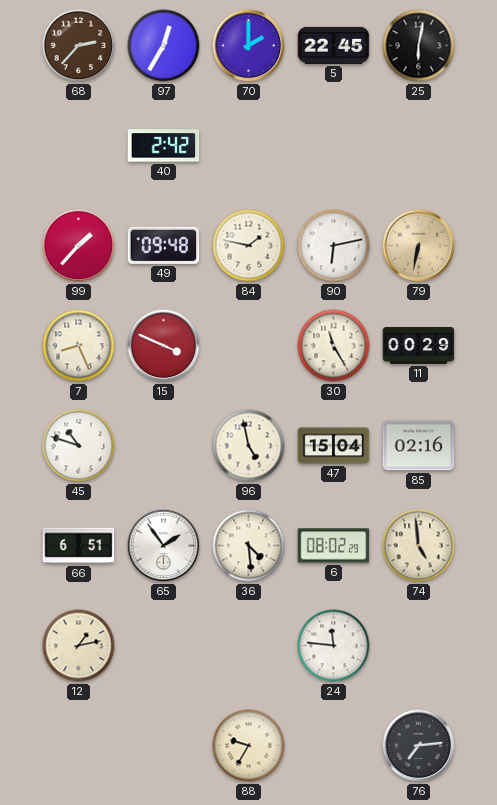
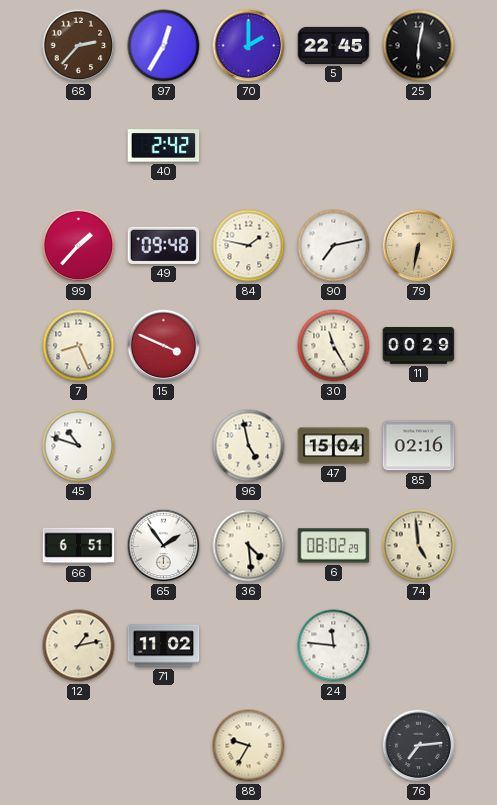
90: 6:13 -> 7:13
71: none -> 11:02
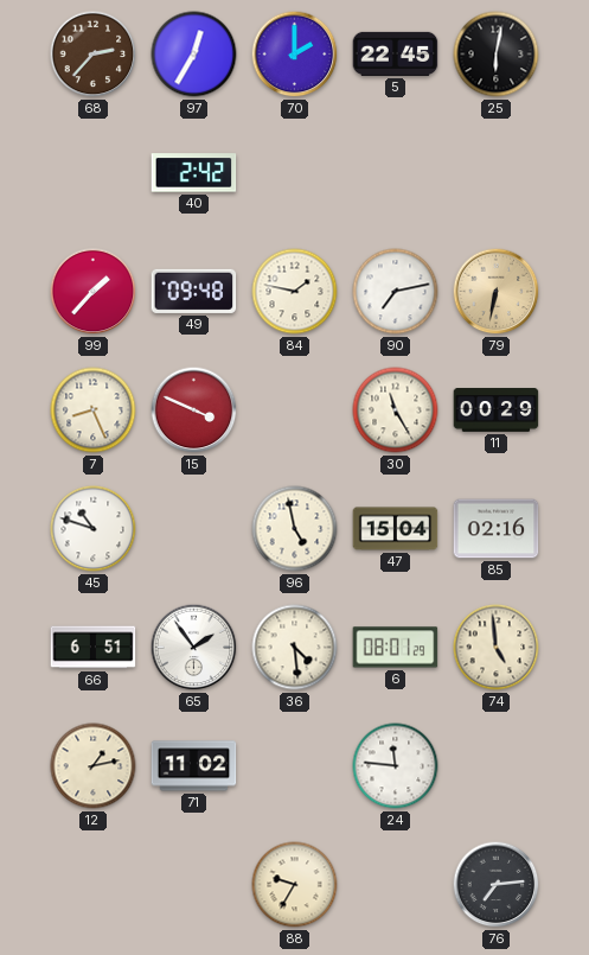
6: 08:02 -> 08:01
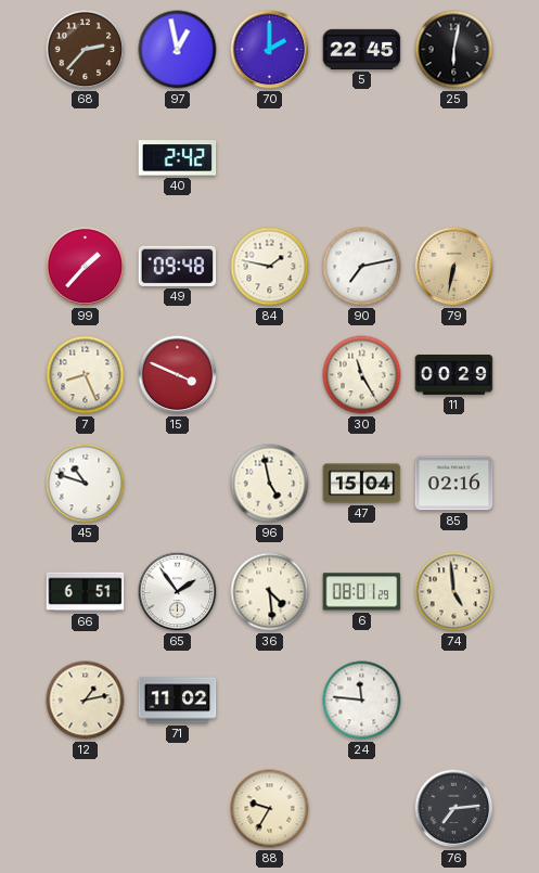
97: 12:35 -> 12:58
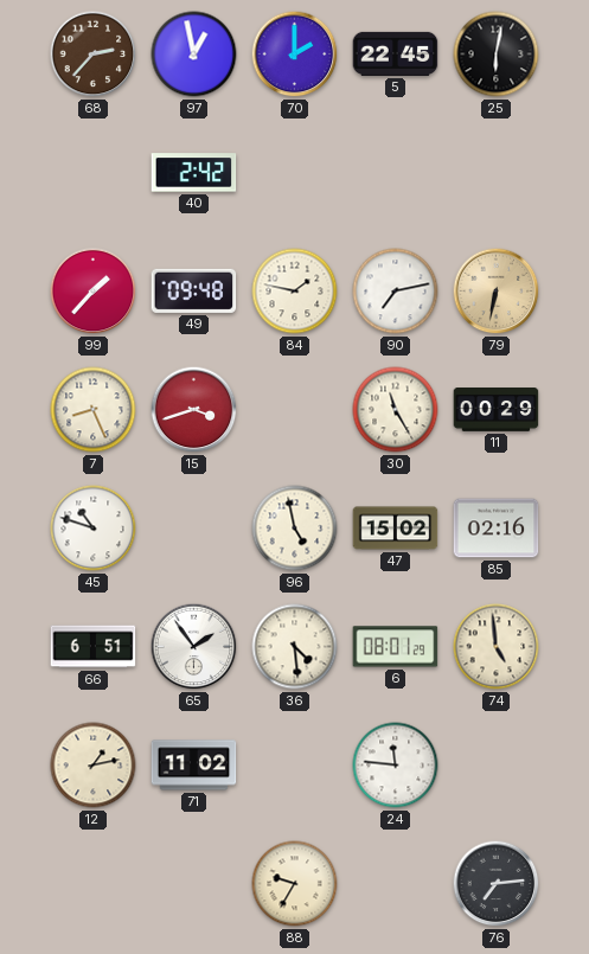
15: 3:49 -> 3:42
47: 15:04 -> 15:02
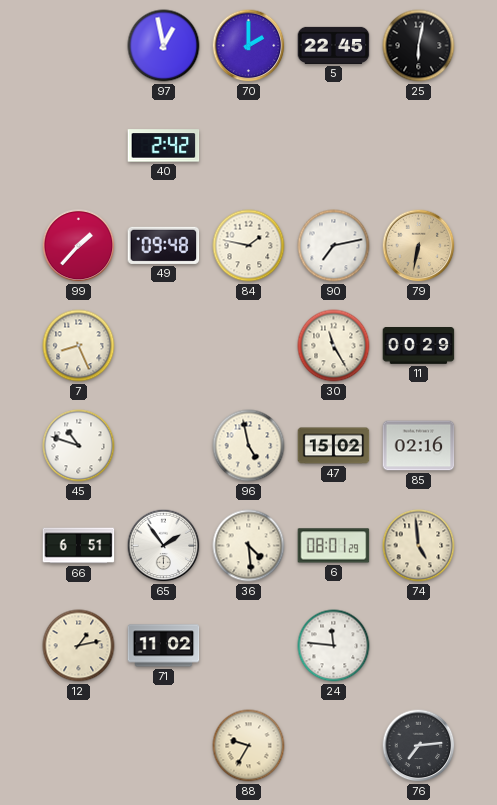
68: 2:37 -> none
15: 3:42 -> none
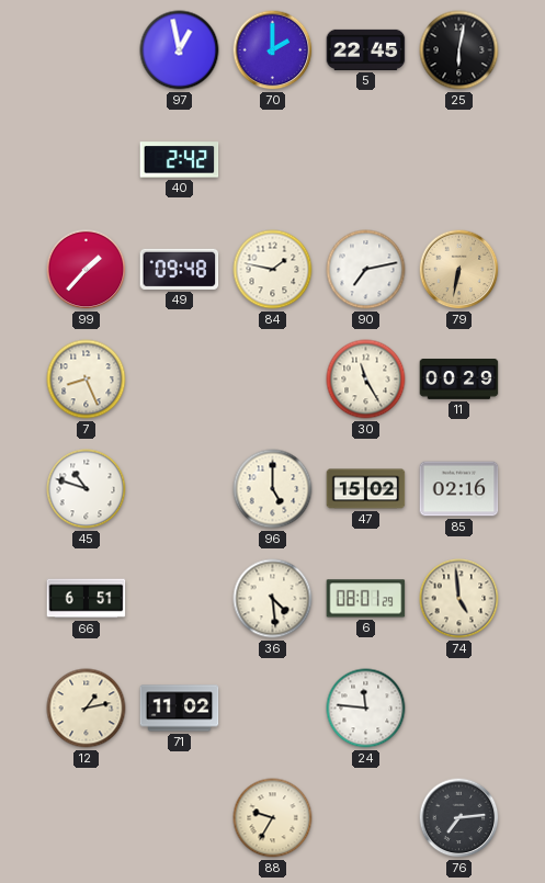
96: 4:58 -> 5:00
65: 1:54 -> none
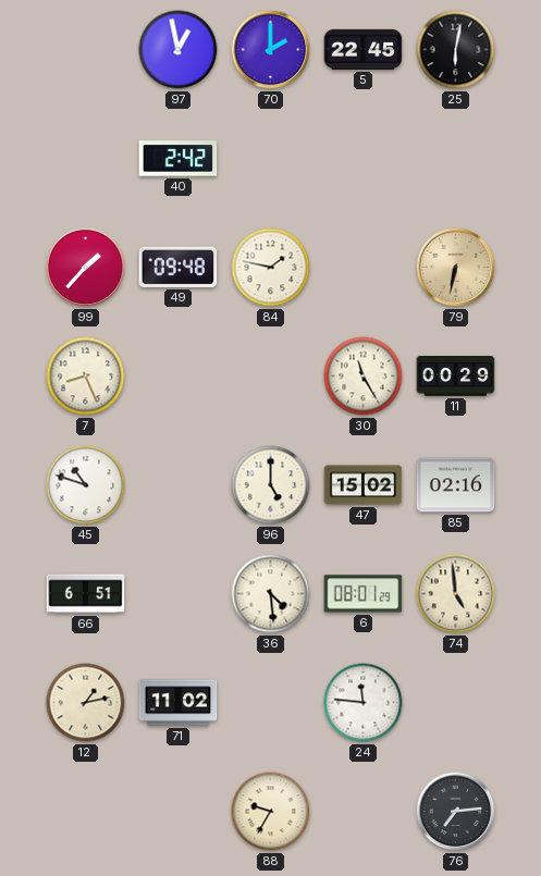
90: 7:13 -> none
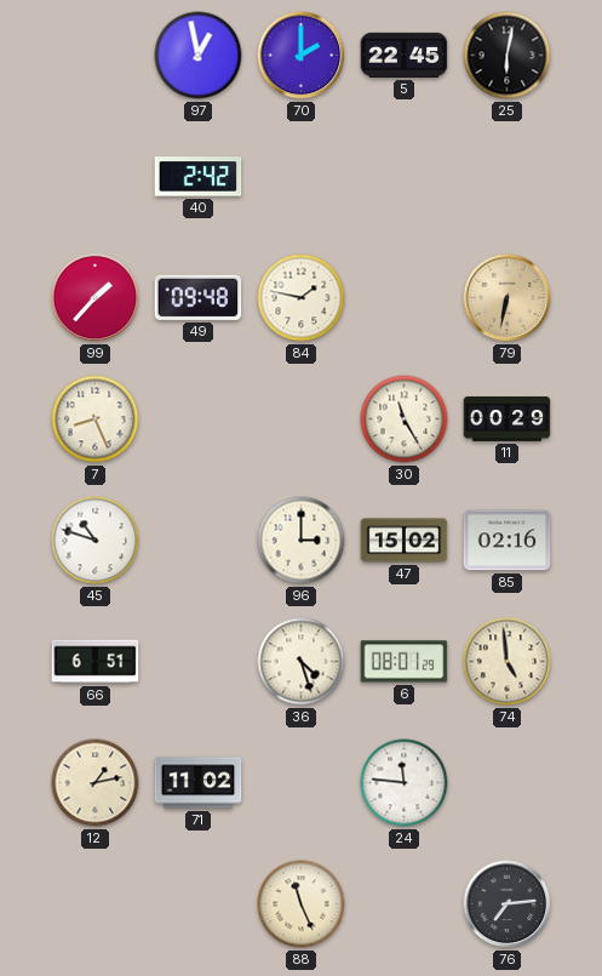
96: 5:00 -> 3:00
36: 4:29 -> 4:27
88: 9:35 -> 11:26
